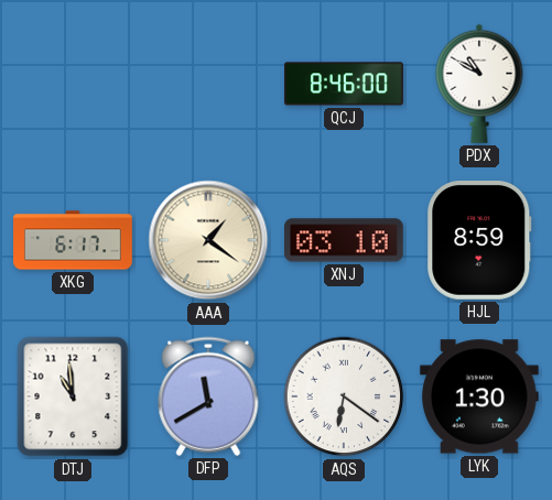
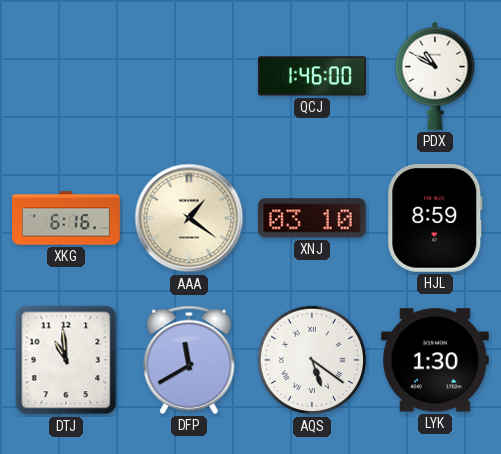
QCJ: 8:46 -> 1:46
XKG: 6:17 -> 6:16
AQS: 6:21 -> 5:21
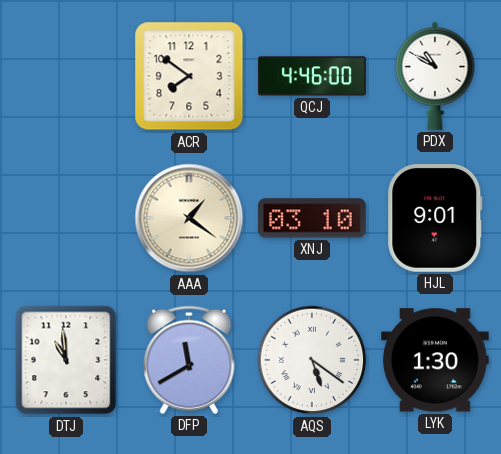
ACR: none -> 7:51
QCJ: 1:46 -> 4:46
XKG: 6:16 -> none
HJL: 8:59 -> 9:01
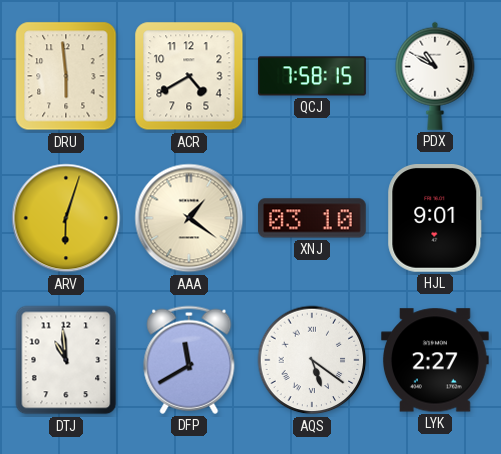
DRU: none -> 5:59
ACR: 7:51 -> 4:40
QCJ: 4:46 -> 7:58
ARV: none -> 6:03
LYK: 1:30 -> 2:27
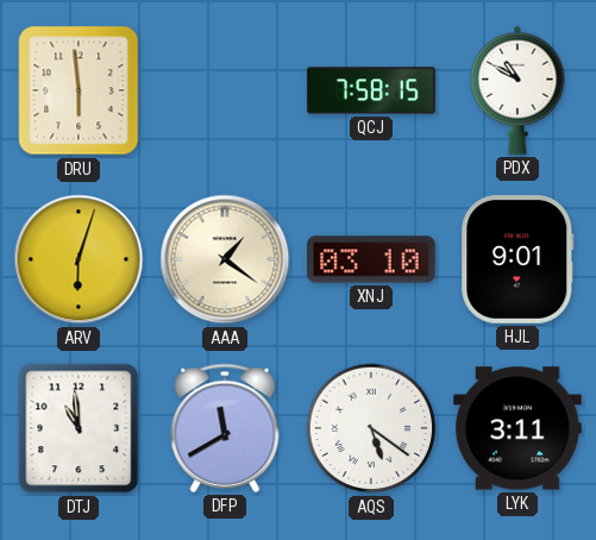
ACR: 4:40 -> none
LYK: 2:27 -> 3:11
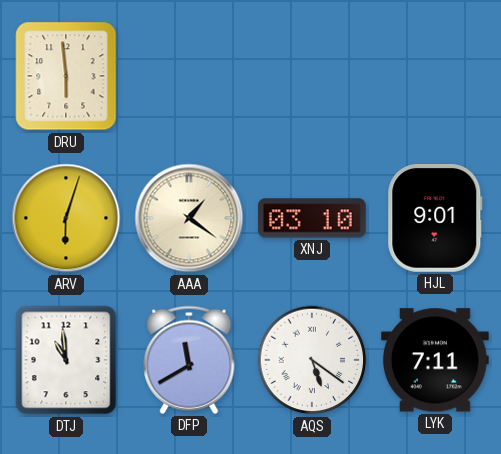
QCJ: 7:58 -> none
PDX: 10:50 -> none
LYK: 3:11 -> 7:11
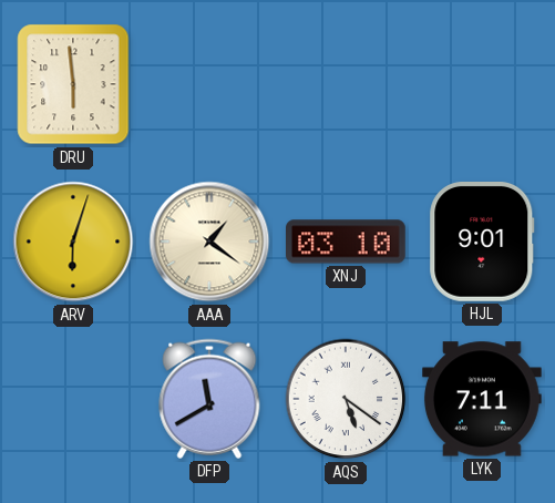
DTJ: 10:59 -> none
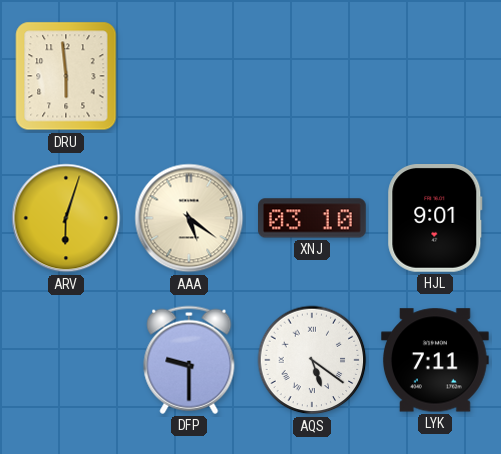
AAA: 1:21 -> 5:21
DFP: 11:40 -> 9:30
